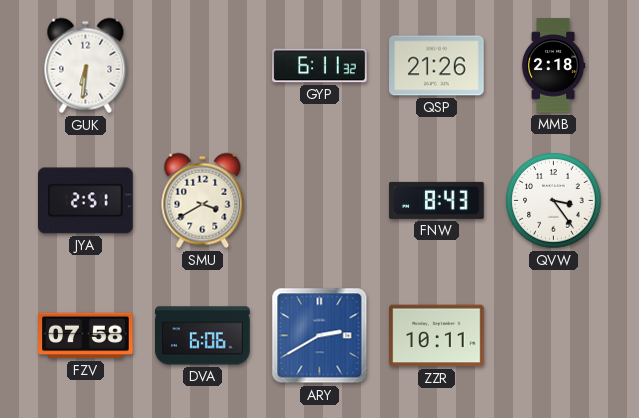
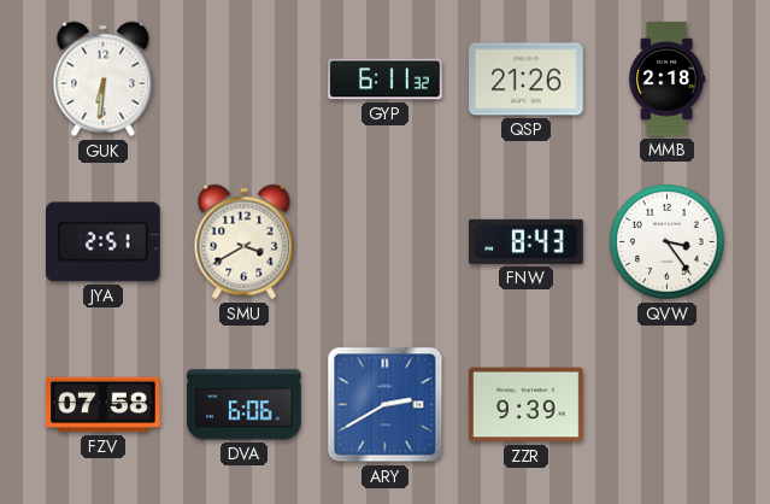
ZZR: 10:11 -> 9:39
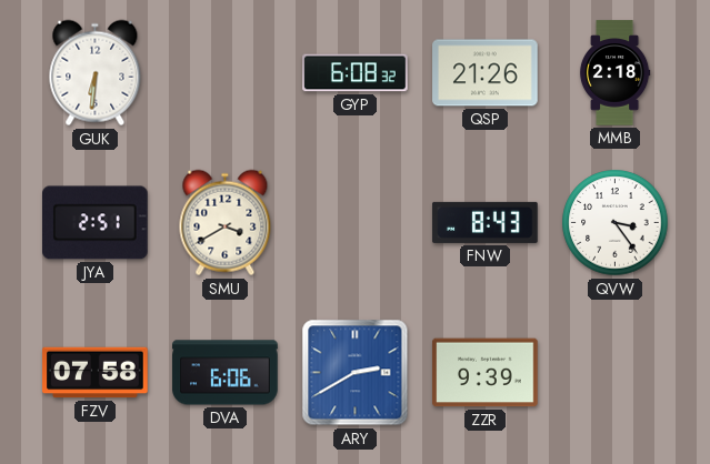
GYP: 6:11 -> 6:08
